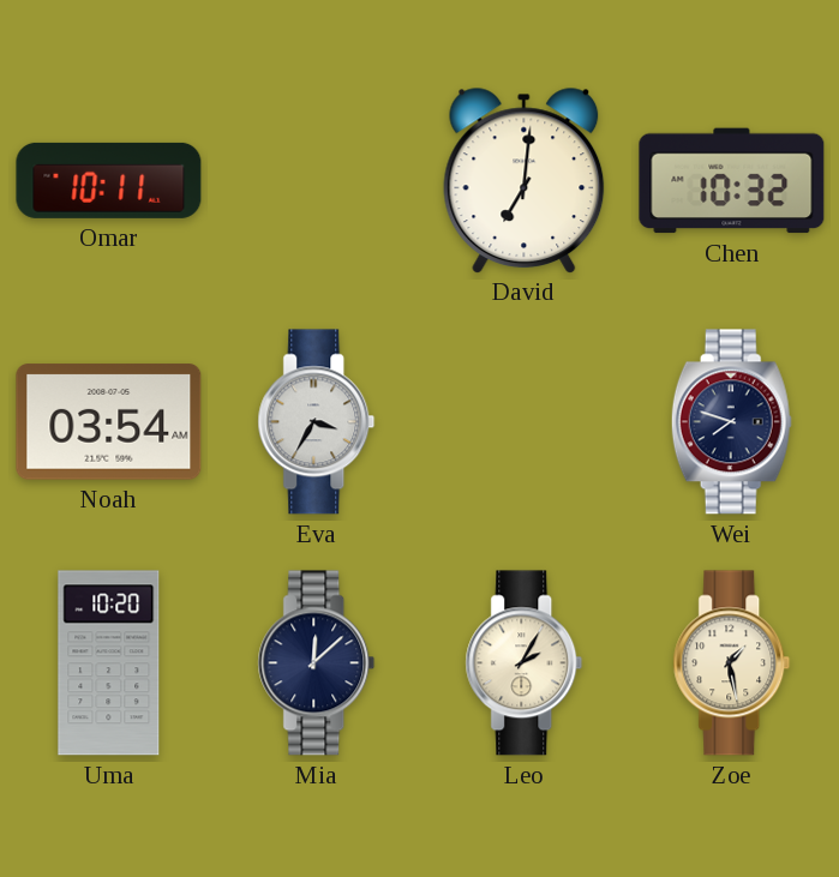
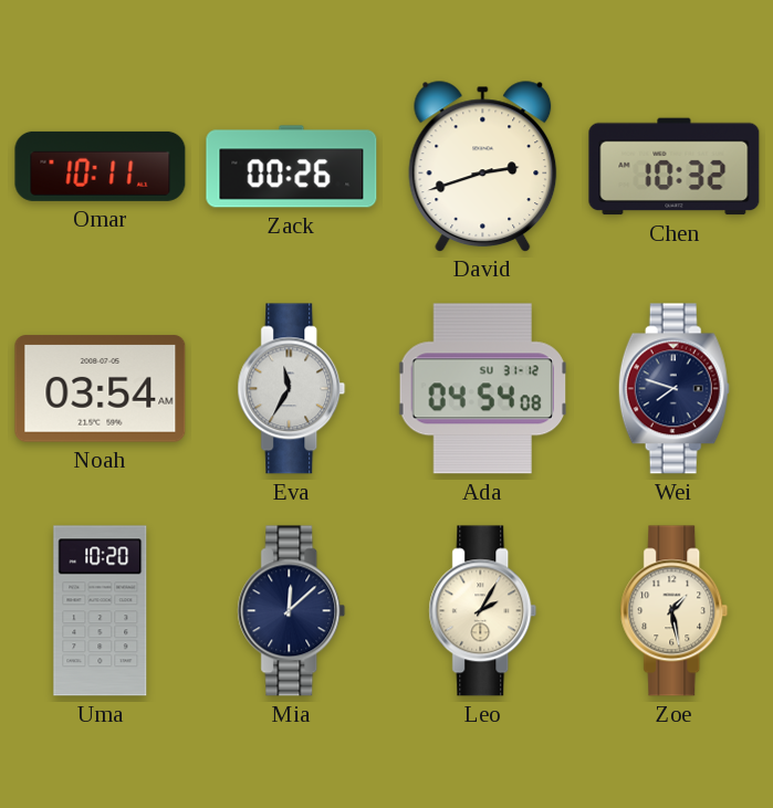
Zack: none -> 00:26
David: 7:01 -> 2:42
Eva: 3:35 -> 11:35
Ada: none -> 04:54
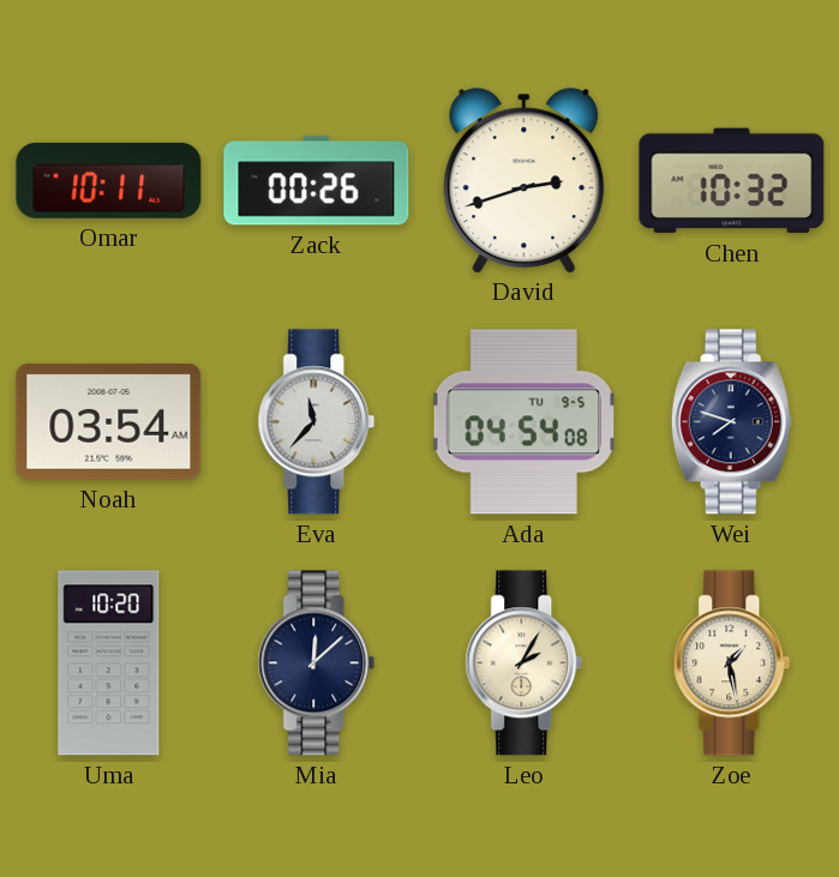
Eva: 11:35 -> 11:37
Ada date: SU 31-12 -> TU 9-5
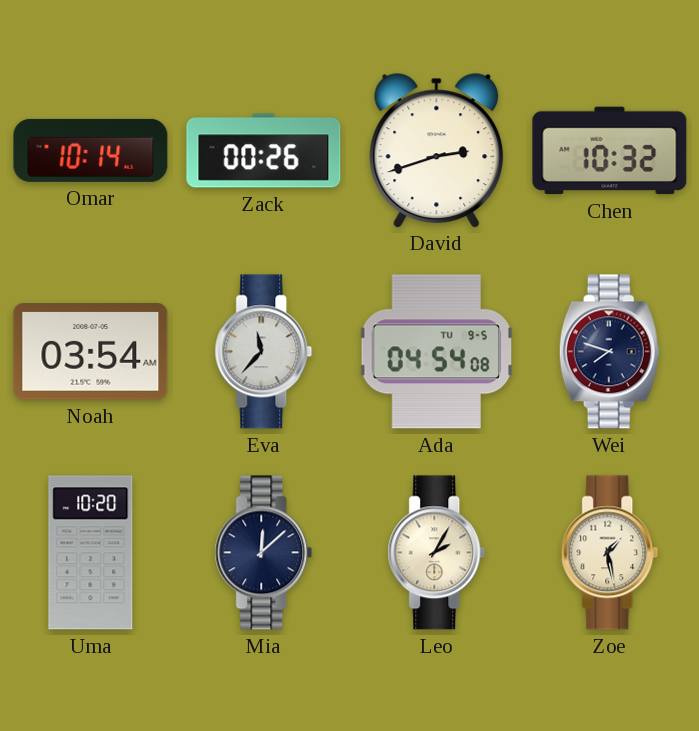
Omar: 10:11 -> 10:14
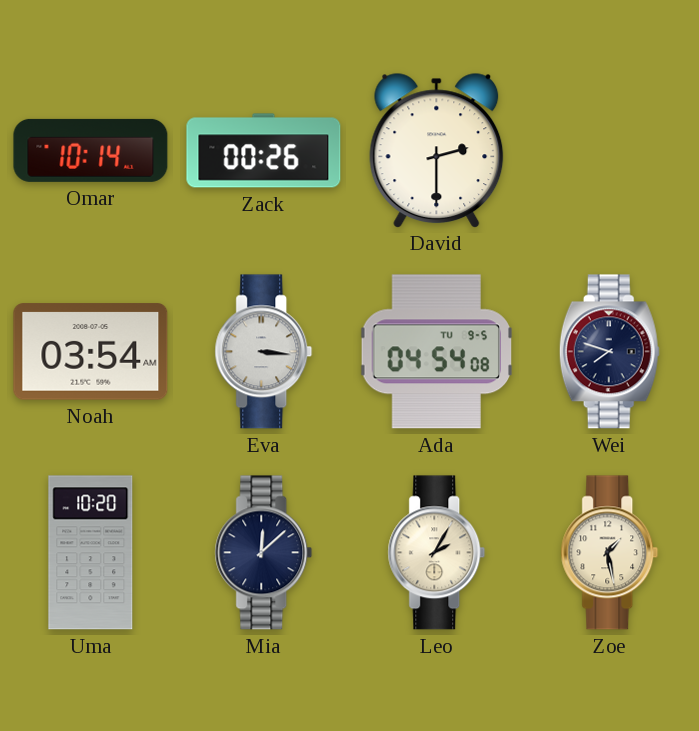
David: 2:42 -> 2:30
Chen: 10:32 -> none
Eva: 11:37 -> 3:16
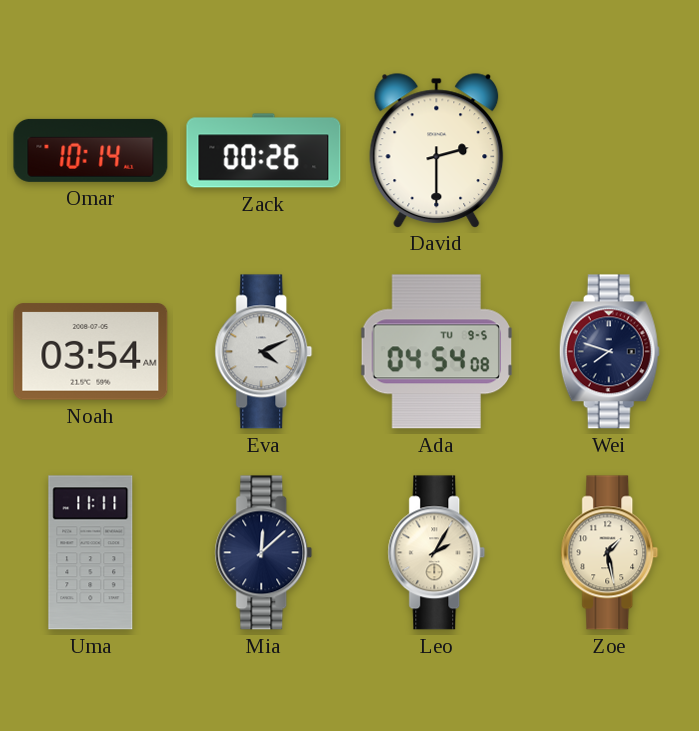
Eva: 3:16 -> 4:11
Uma: 10:20 -> 11:11
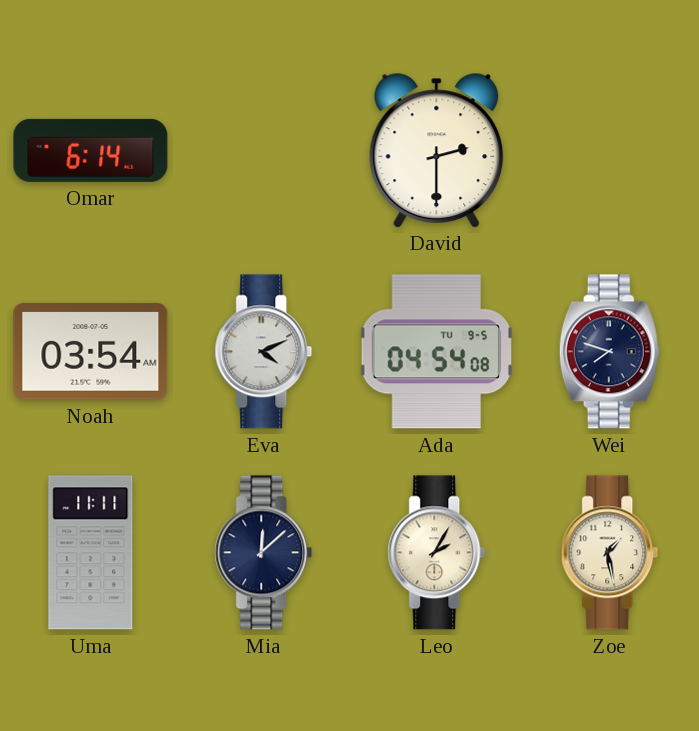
Omar: 10:14 -> 6:14
Zack: 00:26 -> none
